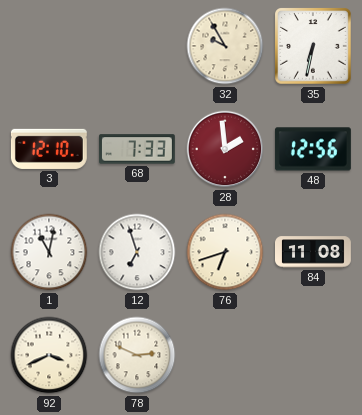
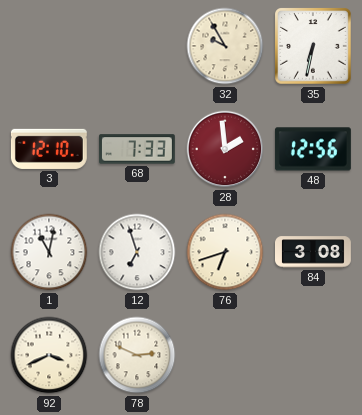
84: 11:08 -> 3:08
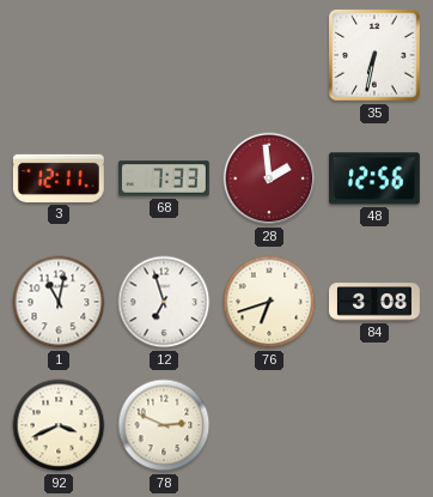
32: 9:55 -> none
3: 12:10 -> 12:11
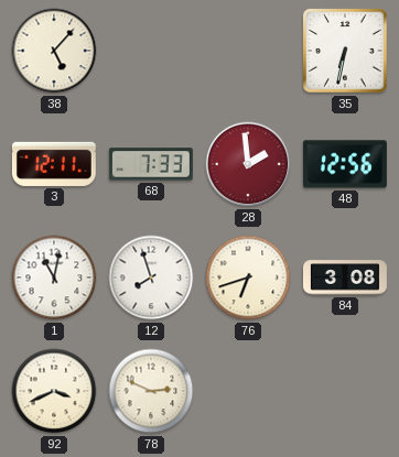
38: none -> 5:07
12: 6:57 -> 7:57
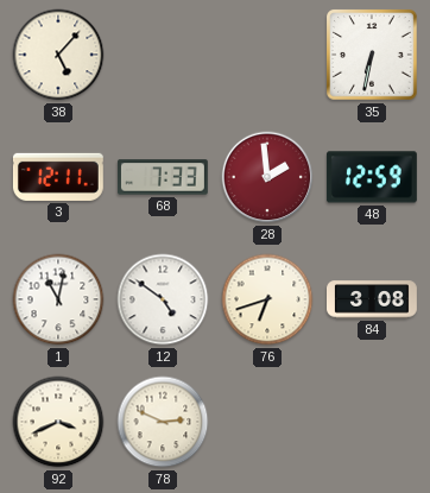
48: 12:56 -> 12:59
12: 7:57 -> 4:51
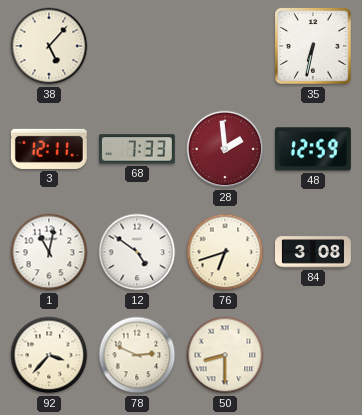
92: 3:41 -> 3:37
50: none -> 8:30
